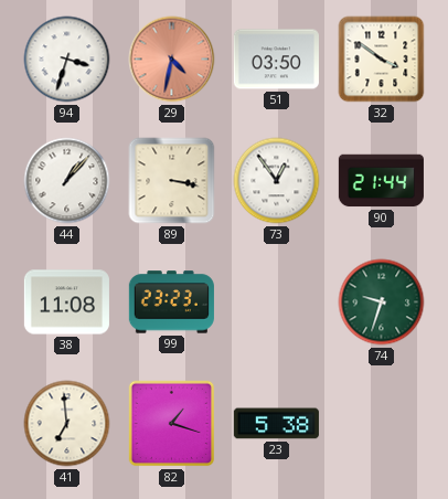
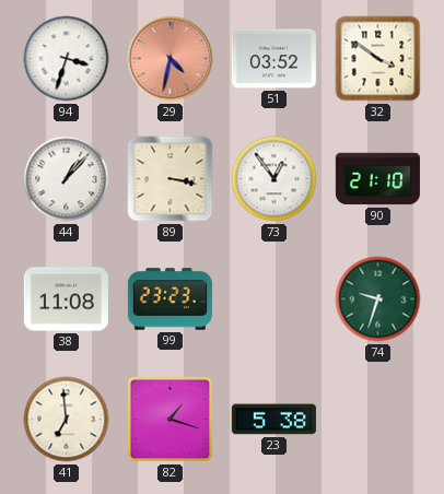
51: 03:50 -> 03:52
90: 21:44 -> 21:10
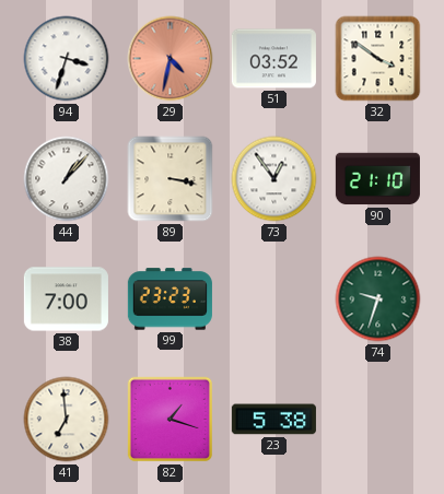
38: 11:08 -> 7:00
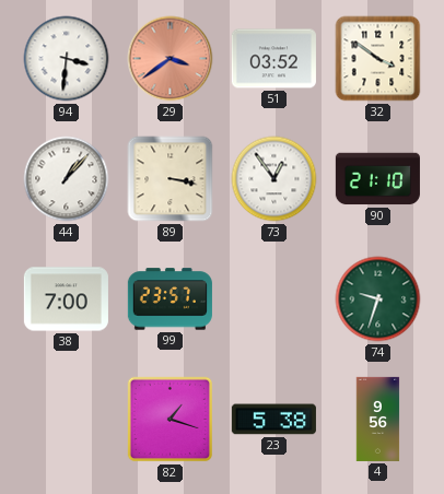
94: 3:33 -> 3:31
29: 4:32 -> 3:39
99: 23:23 -> 23:57
41: 6:59 -> none
4: none -> 9:56
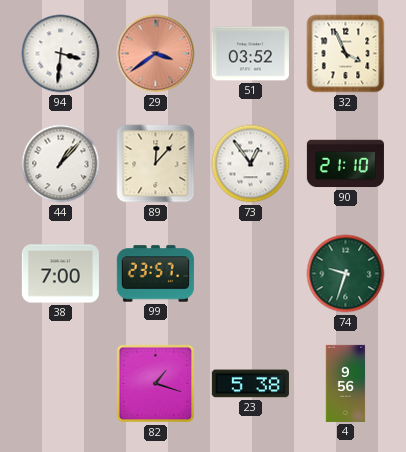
32: 3:51 -> 3:56
89: 3:17 -> 12:07
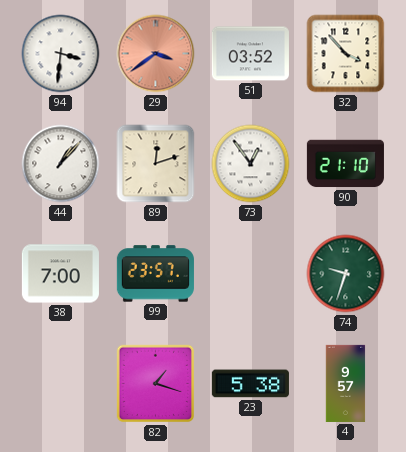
32: 3:56 -> 3:53
89: 12:07 -> 12:12
4: 9:56 -> 9:57
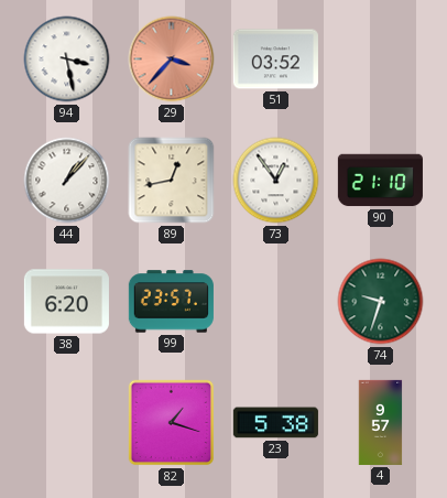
94: 3:31 -> 3:28
29: 3:39 -> 3:37
32: 3:53 -> none
89: 12:12 -> 12:43
38: 7:00 -> 6:20
